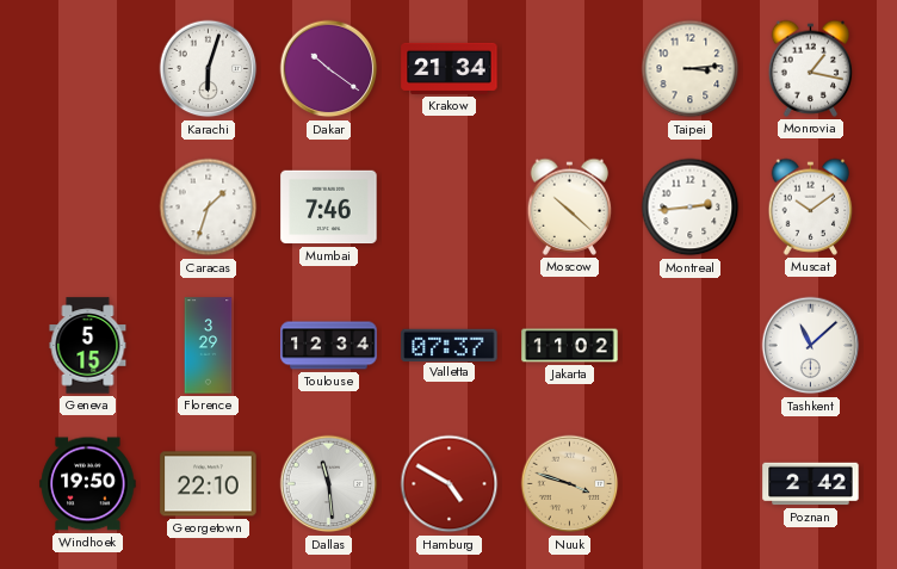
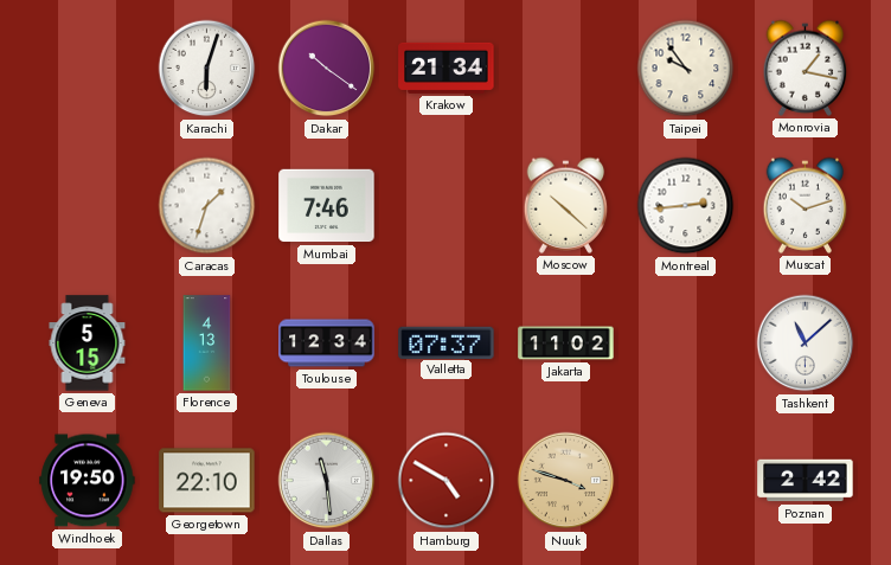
Taipei: 3:14 -> 9:54
Muscat: 10:09 -> 10:12
Florence: 3:29 -> 4:13
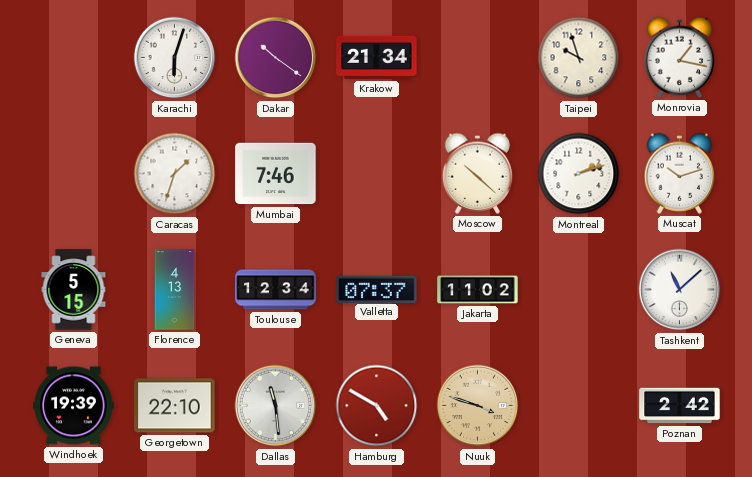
Taipei: 9:54 -> 9:57
Montreal: 2:44 -> 2:12
Windhoek: 19:50 -> 19:39
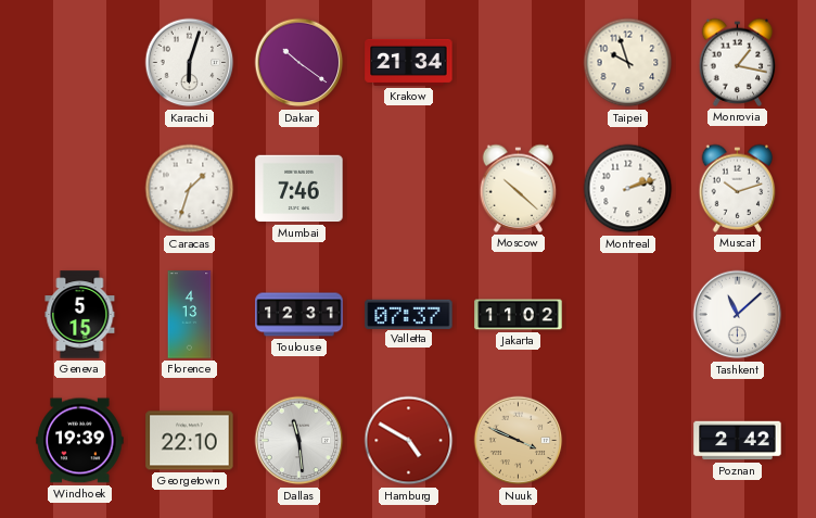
Toulouse: 12:34 -> 12:31
Nuuk: 3:48 -> 3:49
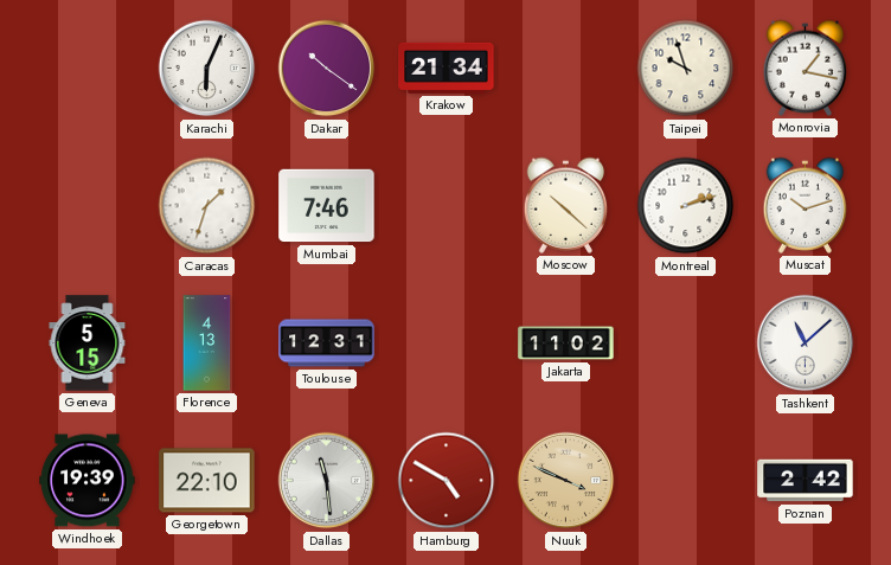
Karachi: 6:03 -> 6:04
Valletta: 07:37 -> none
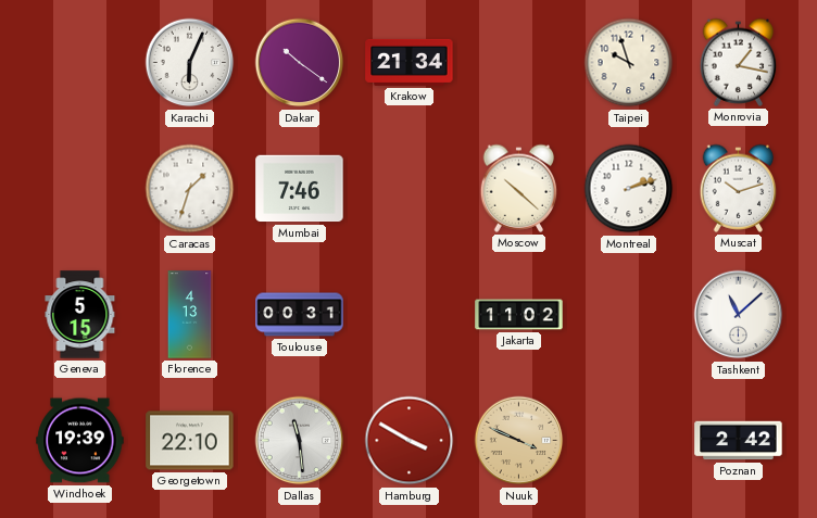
Toulouse: 12:31 -> 00:31
Hamburg: 4:50 -> 3:50
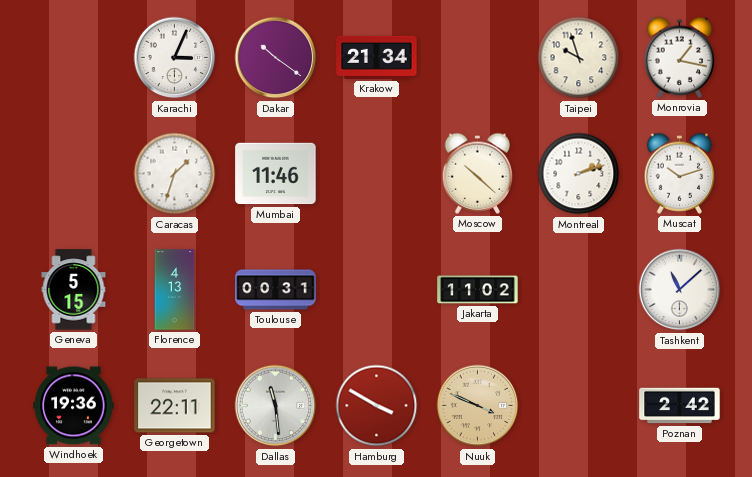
Karachi: 6:04 -> 3:04
Mumbai: 7:46 -> 11:46
Windhoek: 19:39 -> 19:36
Georgetown: 22:10 -> 22:11
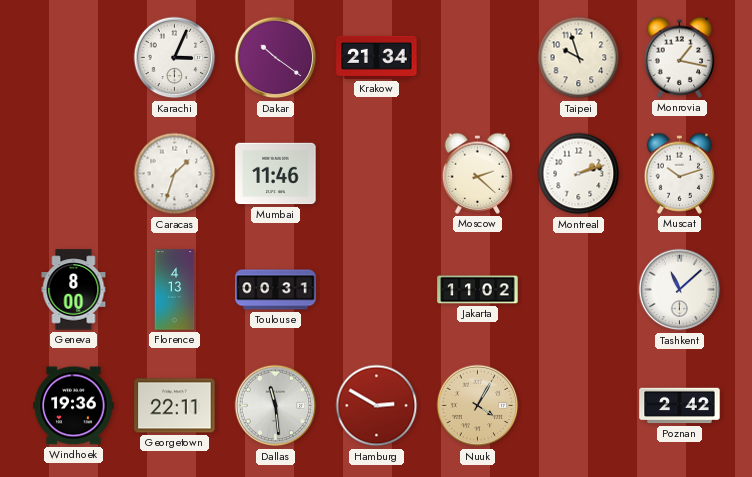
Moscow: 10:22 -> 2:22
Geneva: 5:15 -> 8:00
Hamburg: 3:50 -> 2:50
Nuuk: 3:49 -> 4:05
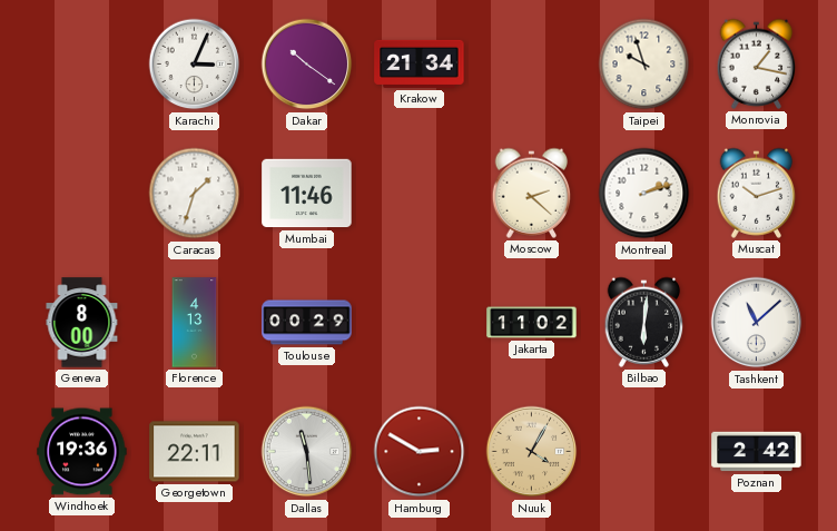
Toulouse: 00:31 -> 00:29
Bilbao: none -> 6:01
